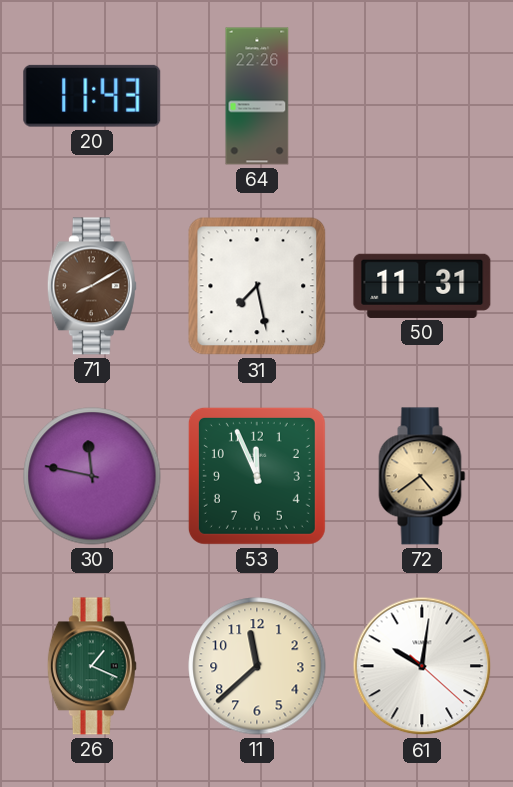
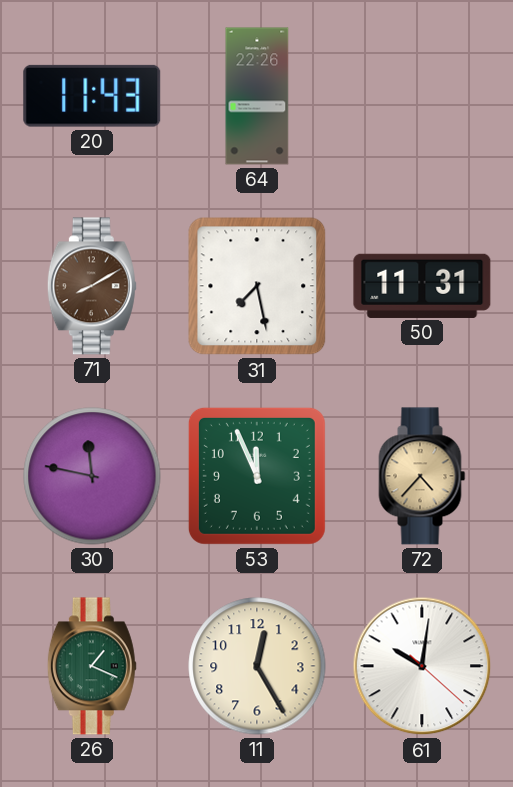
72: 4:39 -> 4:37
11: 11:38 -> 12:25
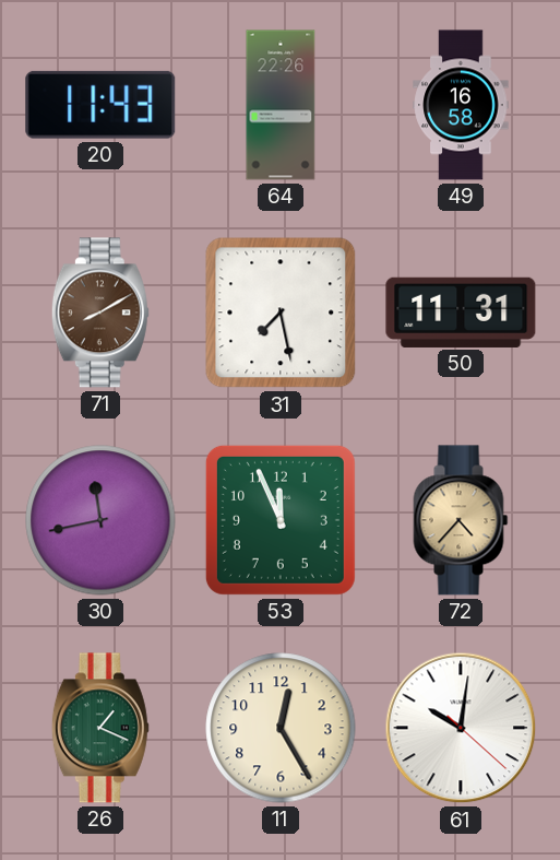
49: none -> 16:58
30: 11:47 -> 11:43
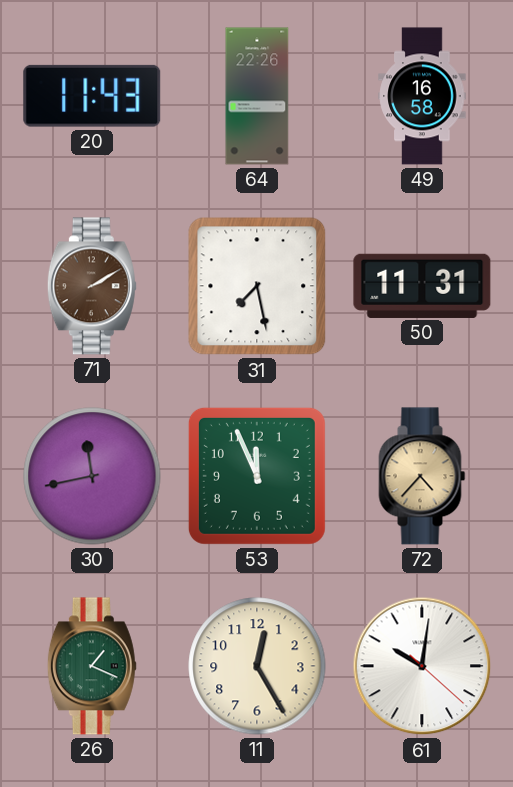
71: 8:10 -> 2:10
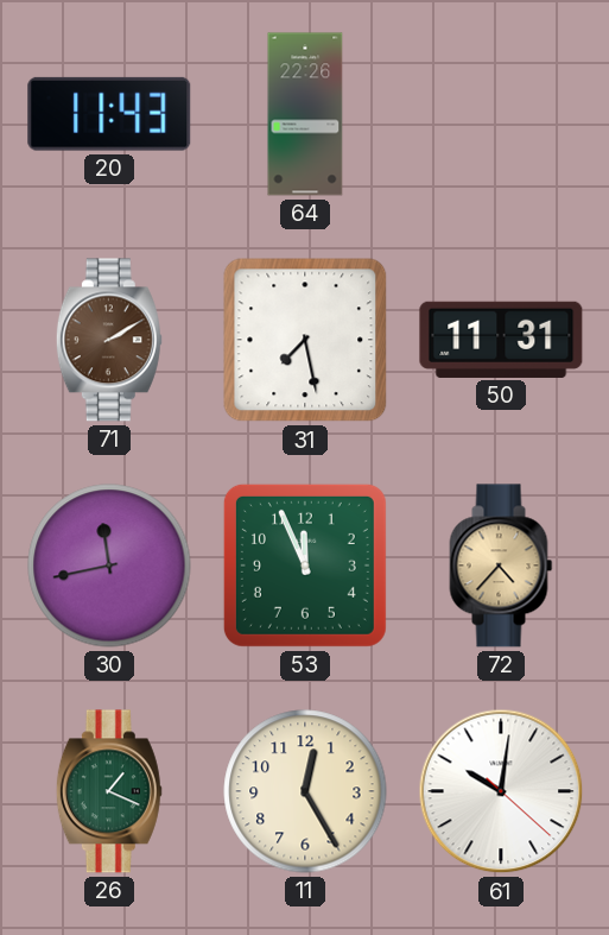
49: 16:58 -> none
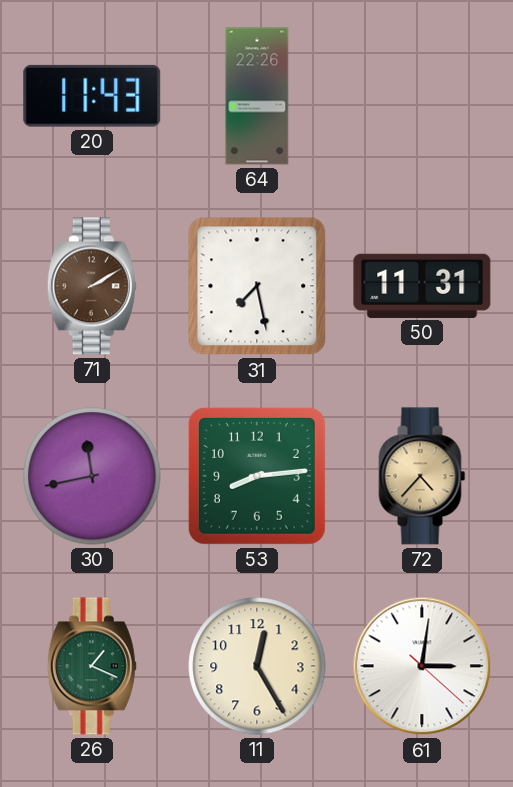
53: 11:56 -> 8:14
61: 10:01 -> 3:01
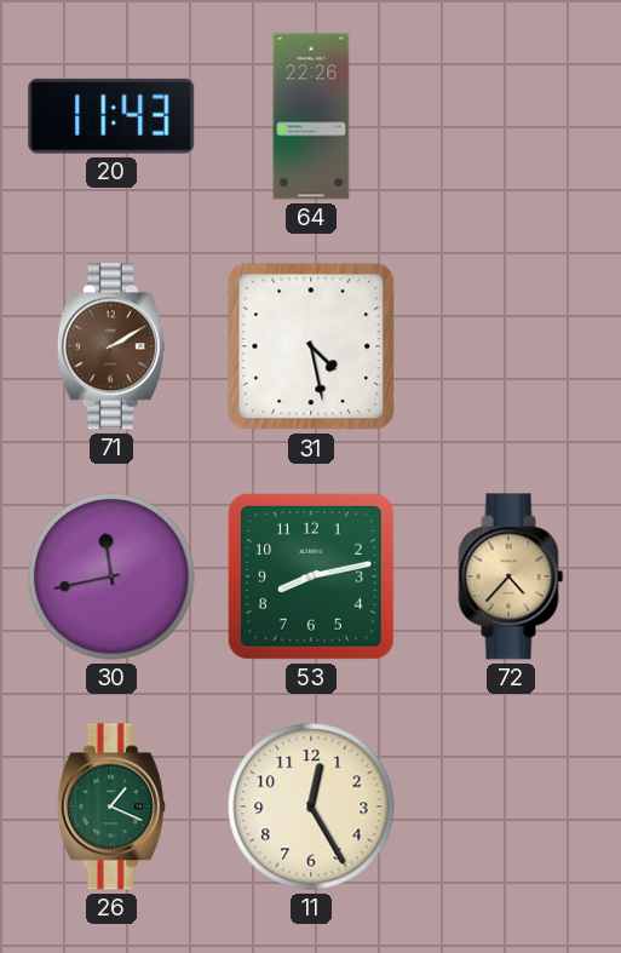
31: 7:28 -> 4:28
50: 11:31 -> none
53: 8:14 -> 8:13
61: 3:01 -> none
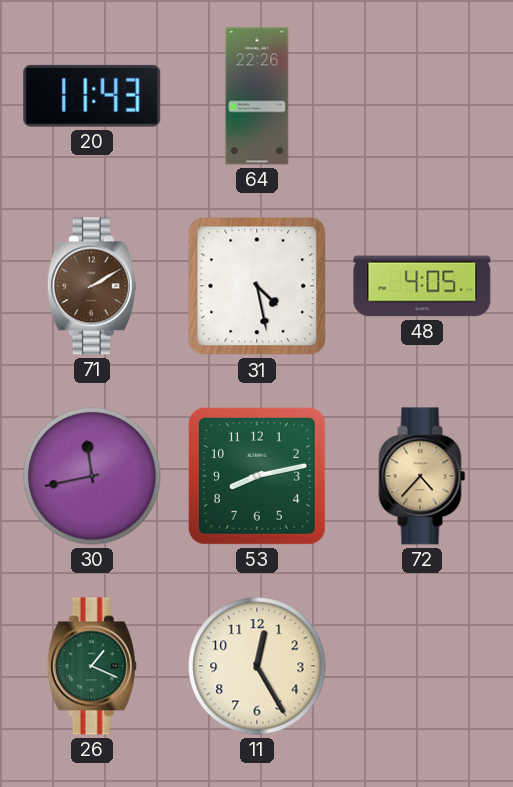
48: none -> 4:05
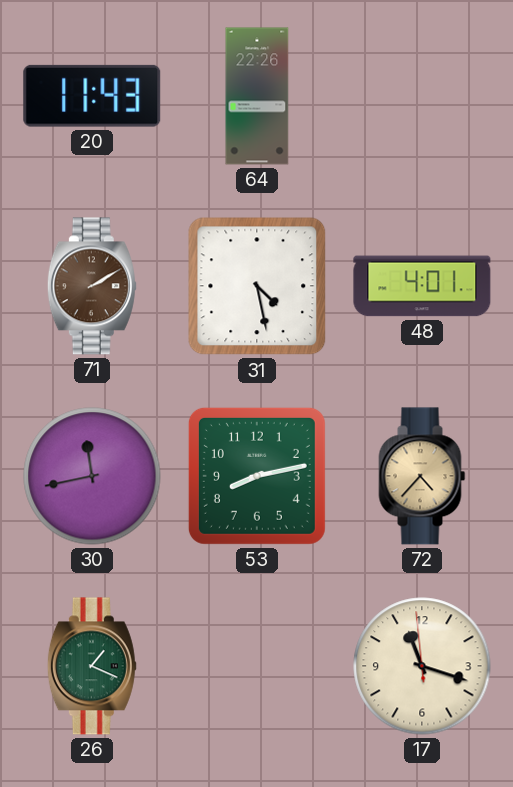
48: 4:05 -> 4:01
11: 12:25 -> none
17: none -> 11:17
